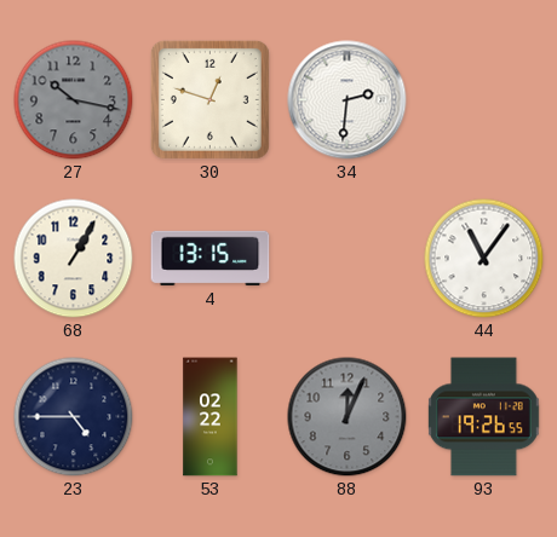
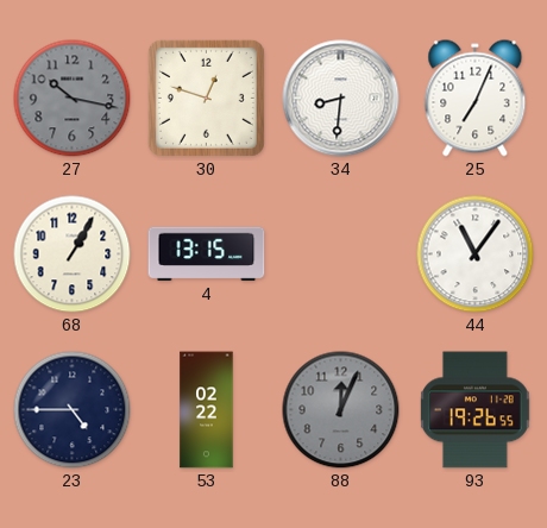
34: 2:31 -> 8:31
25: none -> 7:04
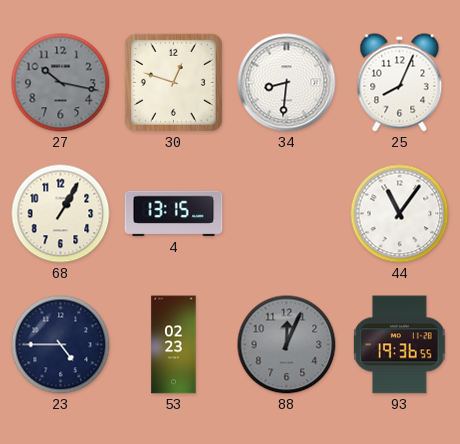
25: 7:04 -> 8:04
53: 02:22 -> 02:23
93: 19:26 -> 19:36
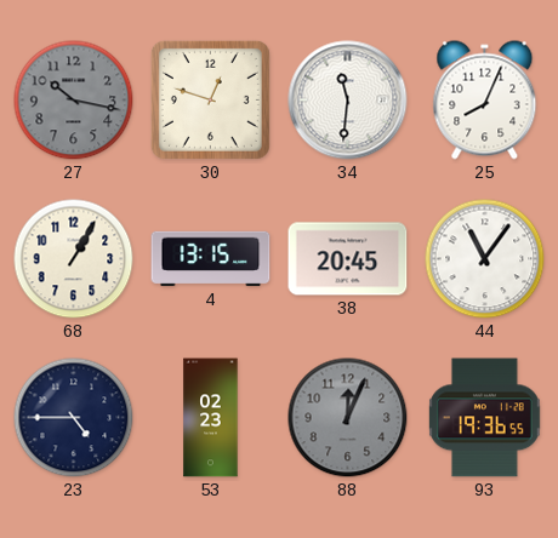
34: 8:31 -> 11:31
38: none -> 20:45
